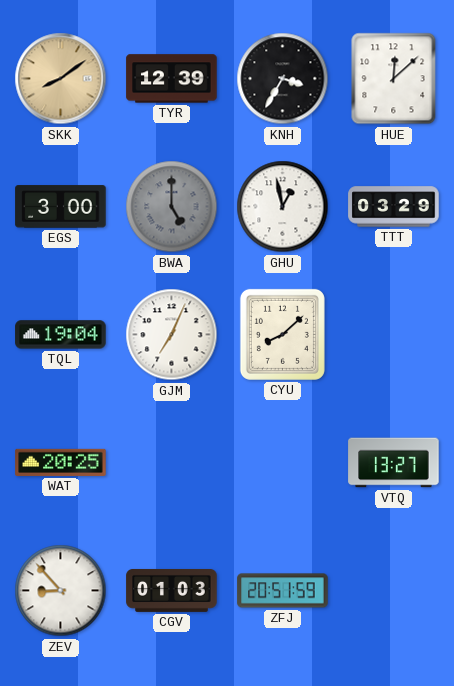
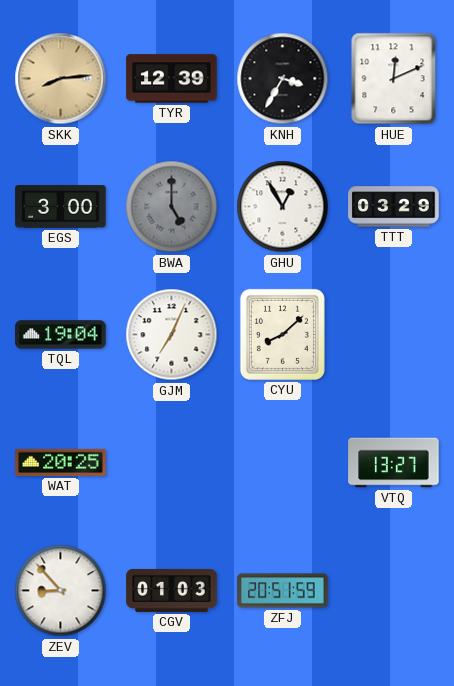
SKK: 8:09 -> 8:14
HUE: 12:08 -> 12:11
GHU: 12:58 -> 12:55
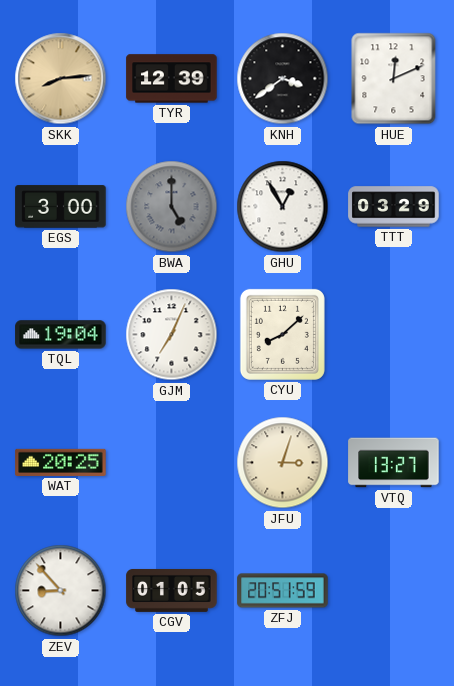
KNH: 3:35 -> 3:39
JFU: none -> 3:03
CGV: 01:03 -> 01:05
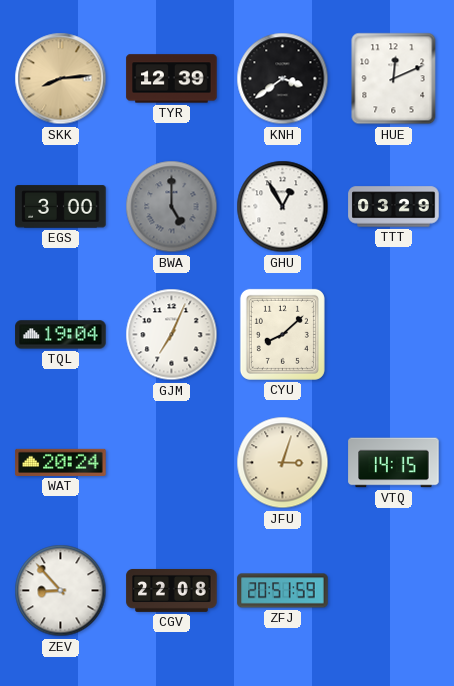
WAT: 20:25 -> 20:24
VTQ: 13:27 -> 14:15
CGV: 01:05 -> 22:08
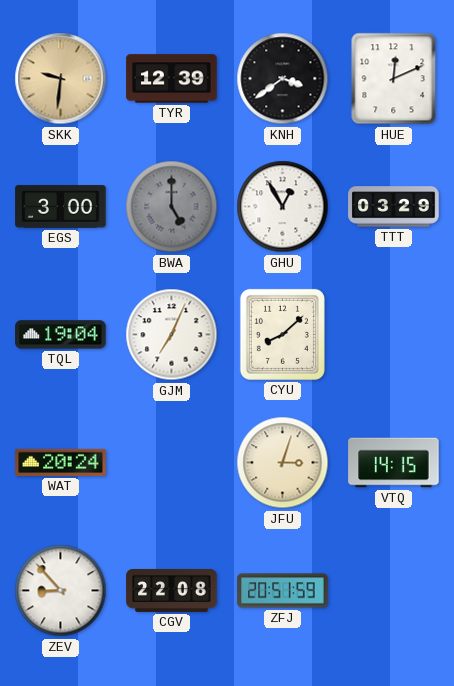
SKK: 8:14 -> 9:31
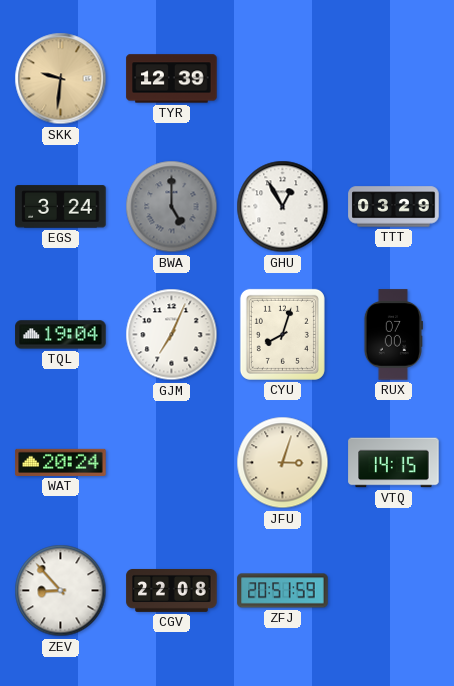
KNH: 3:39 -> none
HUE: 12:11 -> none
EGS: 3:00 -> 3:24
CYU: 8:08 -> 8:03
RUX: none -> 07:00
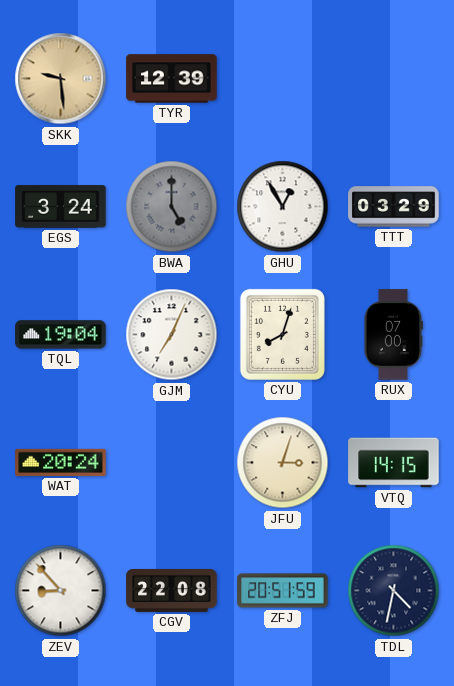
SKK: 9:31 -> 9:29
TDL: none -> 4:32
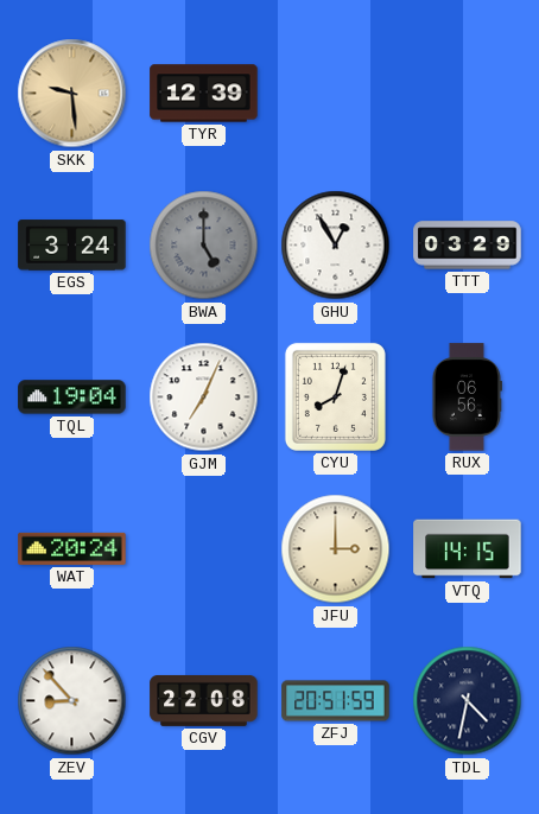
RUX: 07:00 -> 06:56
JFU: 3:03 -> 3:00
